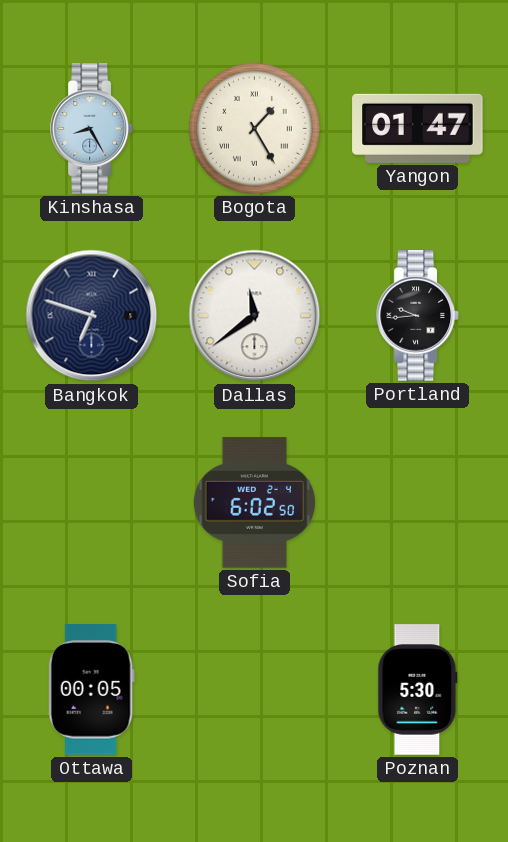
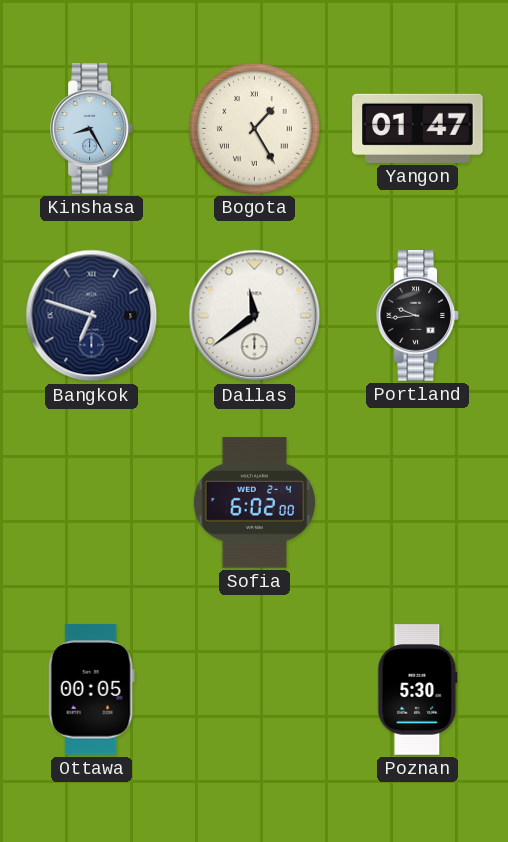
Sofia: 6:02:50 -> 6:02:00
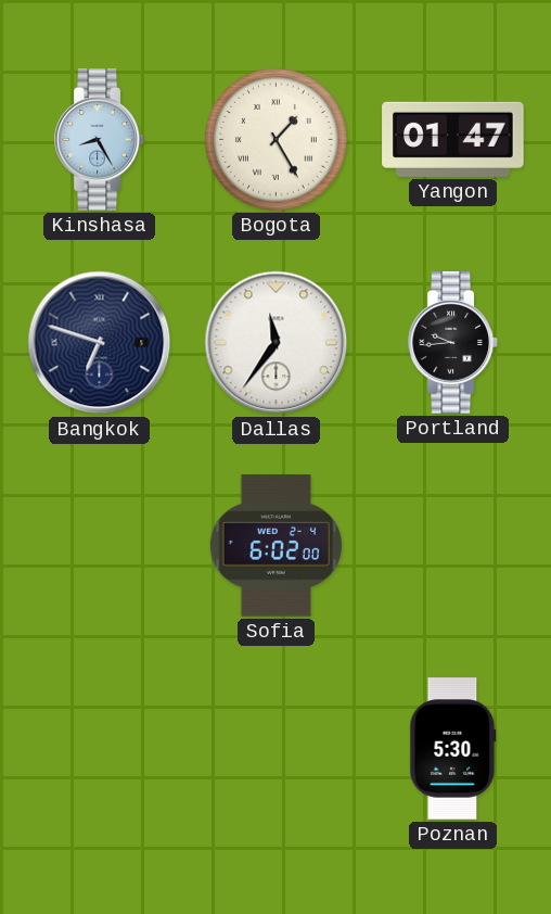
Dallas: 11:39 -> 11:36
Ottawa: 00:05 -> none
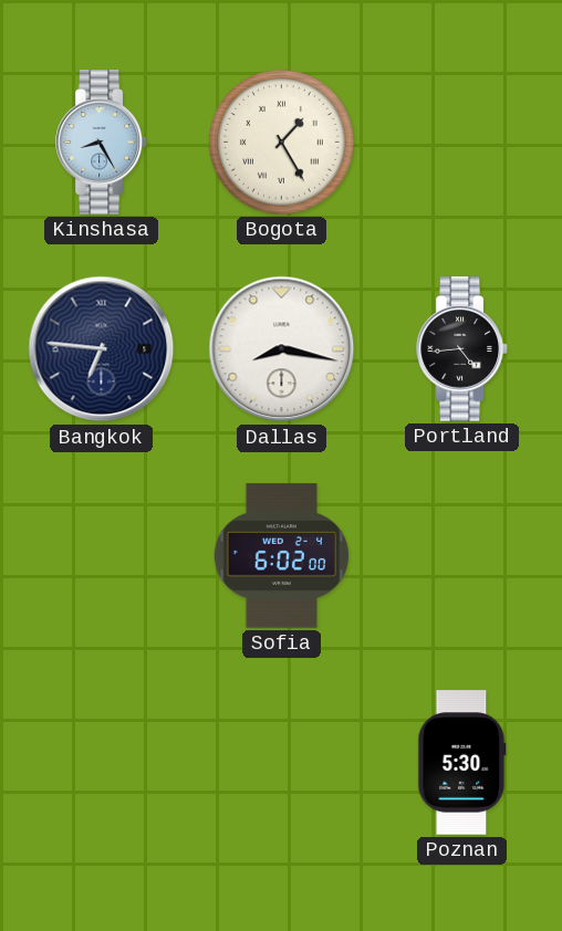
Yangon: 01:47 -> none
Bangkok: 6:48 -> 6:46
Dallas: 11:36 -> 8:17
Portland: 9:44 -> 4:44
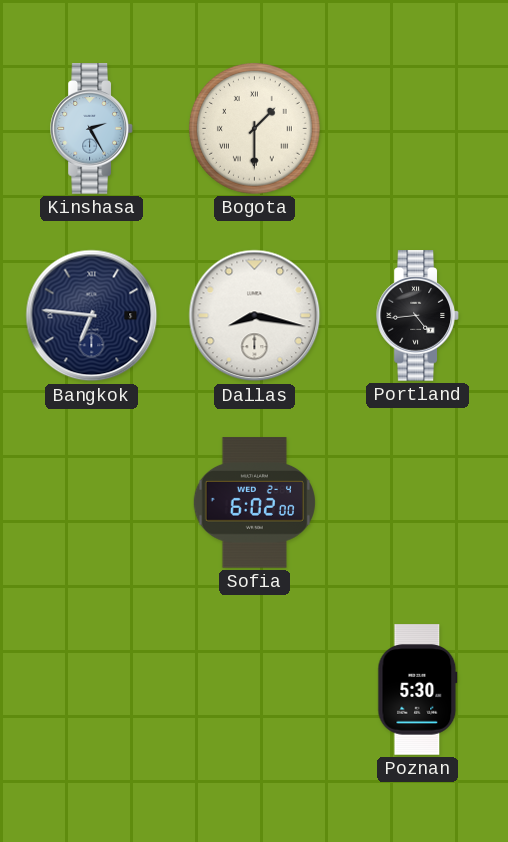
Kinshasa: 8:25 -> 2:25
Bogota: 1:25 -> 1:30
